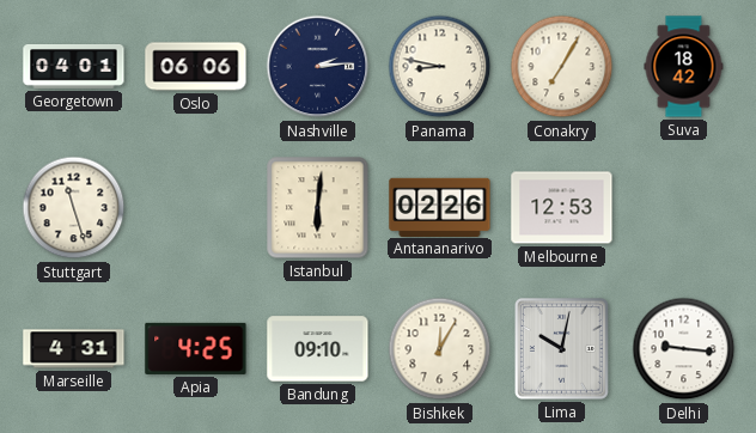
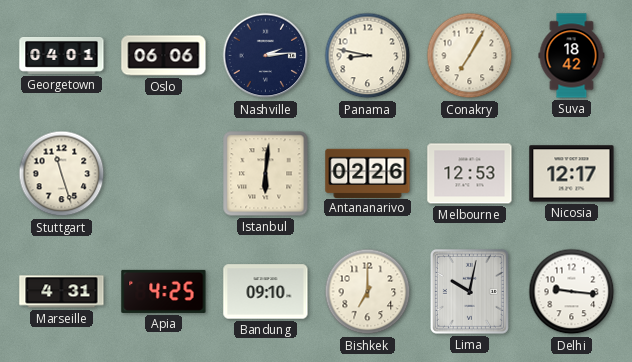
Nicosia: none -> 12:17
Bishkek: 12:05 -> 7:00
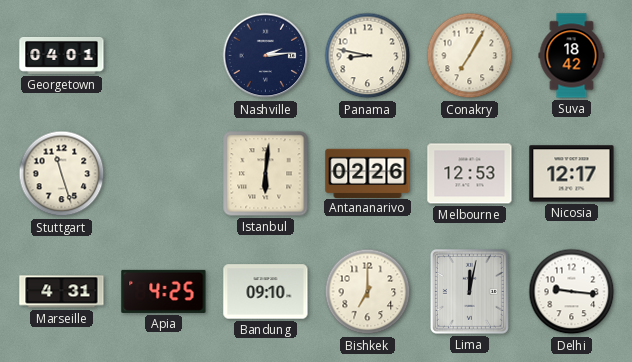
Oslo: 06:06 -> none
Lima: 10:02 -> 12:02
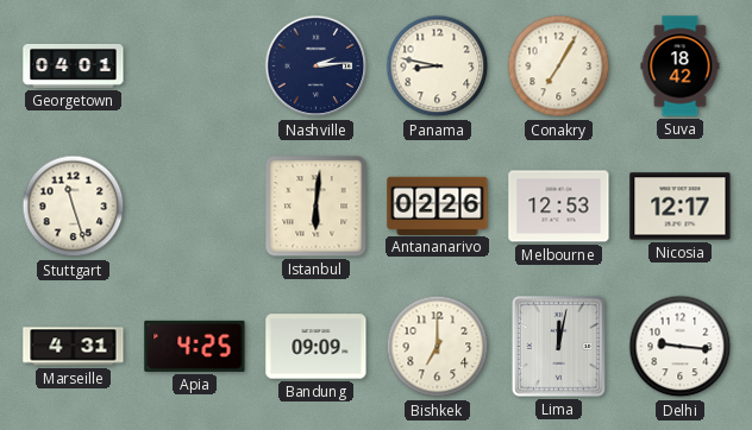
Bandung: 09:10 -> 09:09
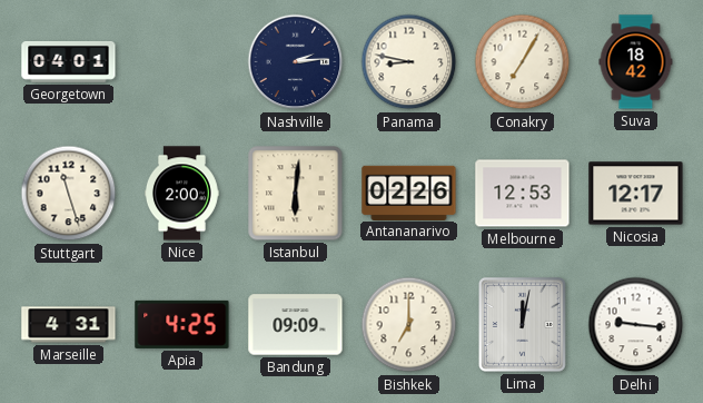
Nice: none -> 2:00
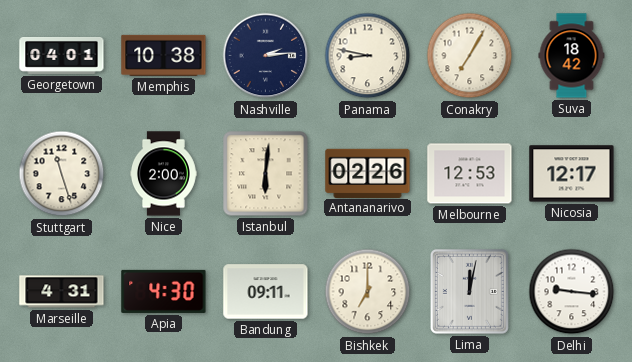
Memphis: none -> 10:38
Apia: 4:25 -> 4:30
Bandung: 09:09 -> 09:11
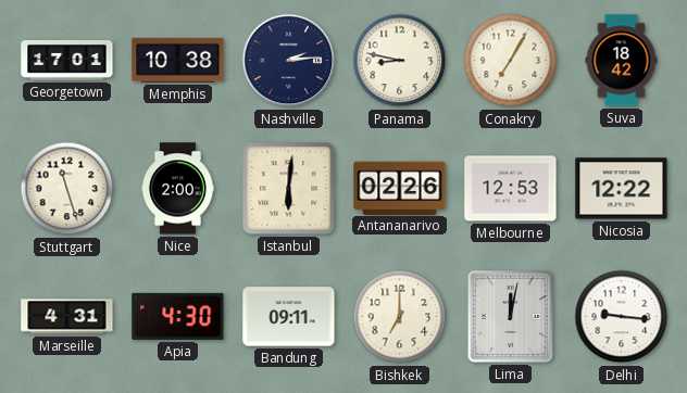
Georgetown: 04:01 -> 17:01
Nicosia: 12:17 -> 12:22
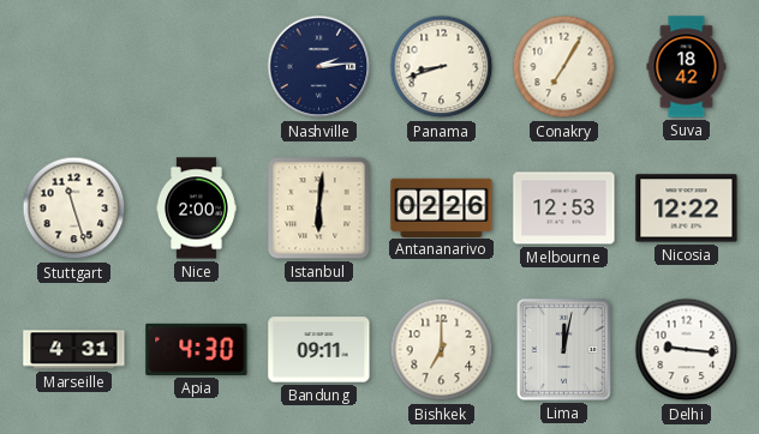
Georgetown: 17:01 -> none
Memphis: 10:38 -> none
Panama: 8:47 -> 8:42
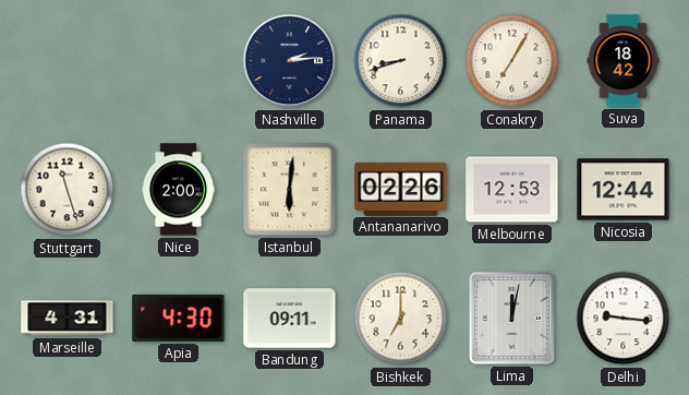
Nicosia: 12:22 -> 12:44
